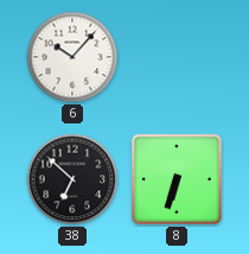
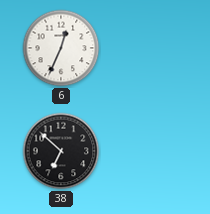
6: 10:07 -> 12:34
8: 6:33 -> none
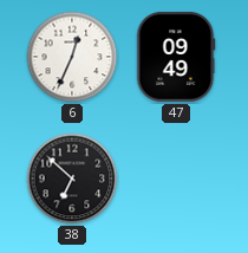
47: none -> 09:49
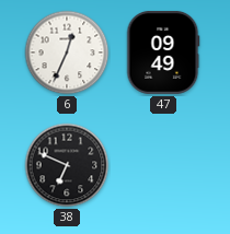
38: 6:52 -> 6:49
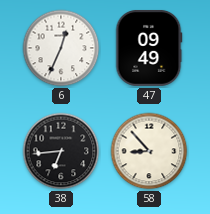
38: 6:49 -> 6:44
58: none -> 8:53
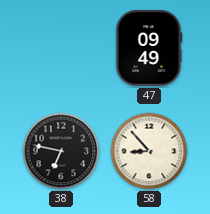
6: 12:34 -> none
38: 6:44 -> 6:47
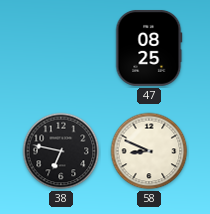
47: 09:49 -> 08:25
58: 8:53 -> 8:49
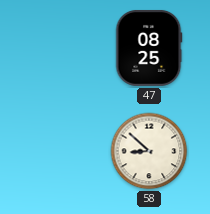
38: 6:47 -> none
58: 8:49 -> 8:52
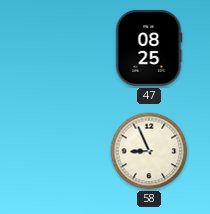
58: 8:52 -> 8:56
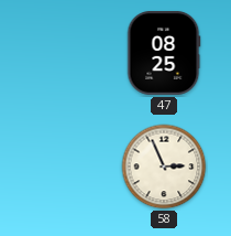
58: 8:56 -> 2:56
